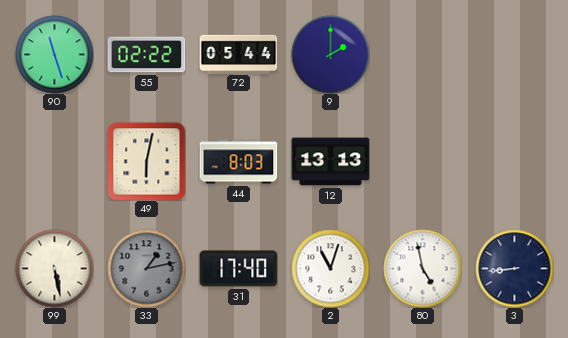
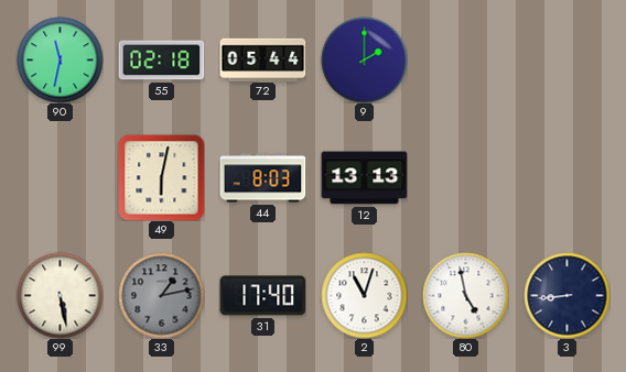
90: 11:27 -> 11:32
55: 02:22 -> 02:18
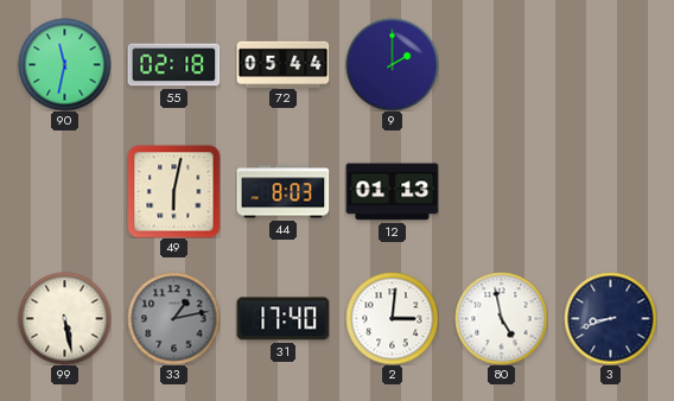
12: 13:13 -> 01:13
2: 11:03 -> 3:01
3: 8:44 -> 8:42
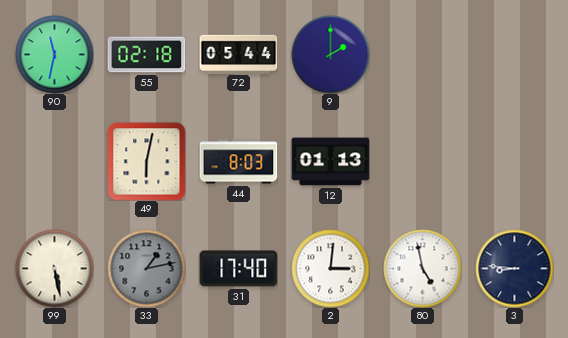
3: 8:42 -> 8:46
